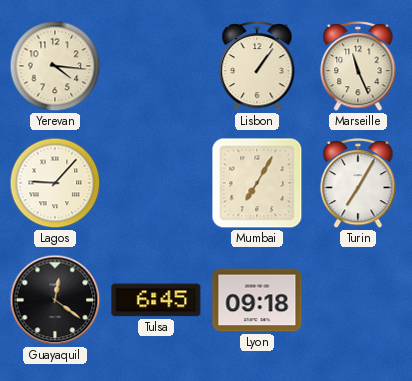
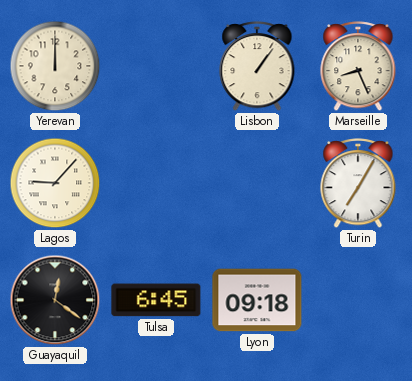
Yerevan: 4:16 -> 12:00
Marseille: 11:26 -> 8:26
Mumbai: 7:05 -> none
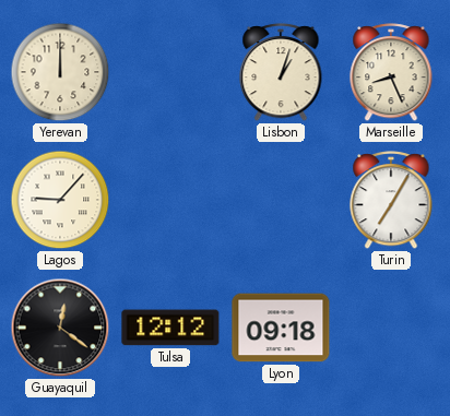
Lisbon: 1:06 -> 1:03
Tulsa: 6:45 -> 12:12
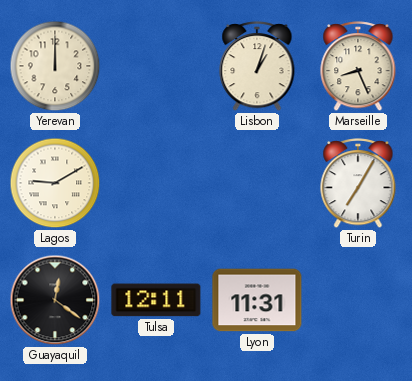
Lagos: 9:07 -> 9:10
Tulsa: 12:12 -> 12:11
Lyon: 09:18 -> 11:31
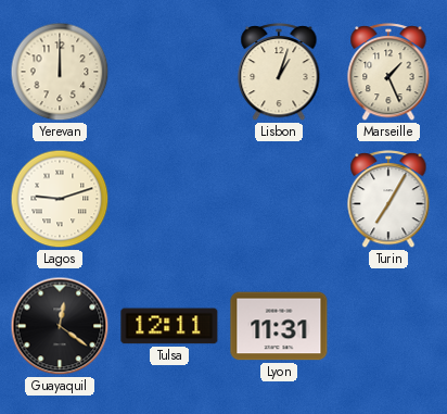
Marseille: 8:26 -> 1:26
Lagos: 9:10 -> 9:12
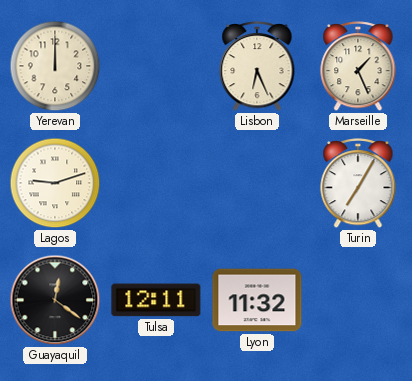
Lisbon: 1:03 -> 6:26
Lyon: 11:31 -> 11:32
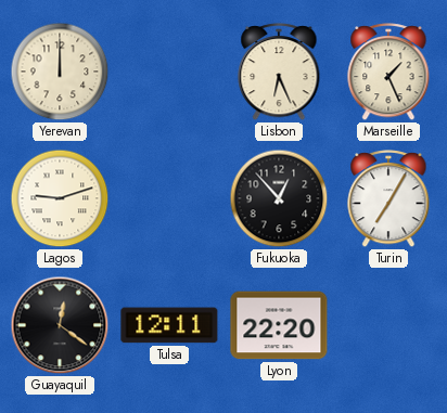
Fukuoka: none -> 12:53
Lyon: 11:32 -> 22:20
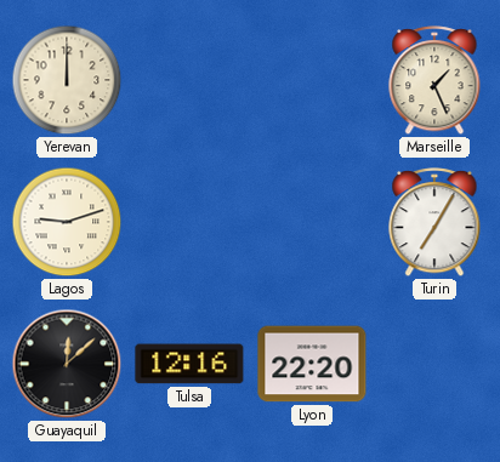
Lisbon: 6:26 -> none
Fukuoka: 12:53 -> none
Guayaquil: 12:21 -> 12:08
Tulsa: 12:11 -> 12:16
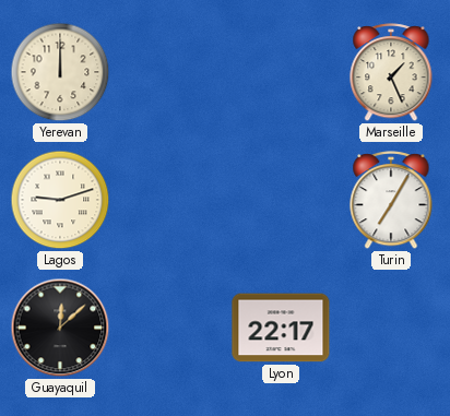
Tulsa: 12:16 -> none
Lyon: 22:20 -> 22:17
